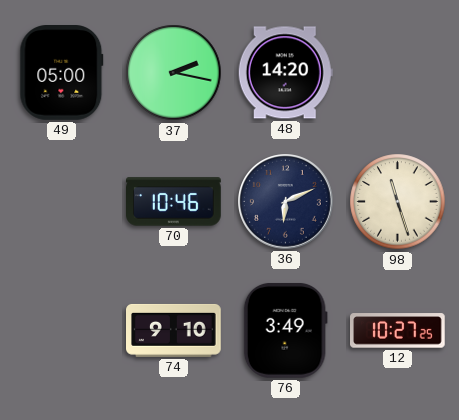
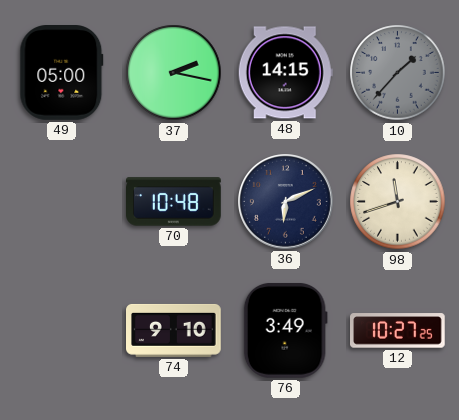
48: 14:20 -> 14:15
10: none -> 1:37
70: 10:46 -> 10:48
98: 11:27 -> 11:42
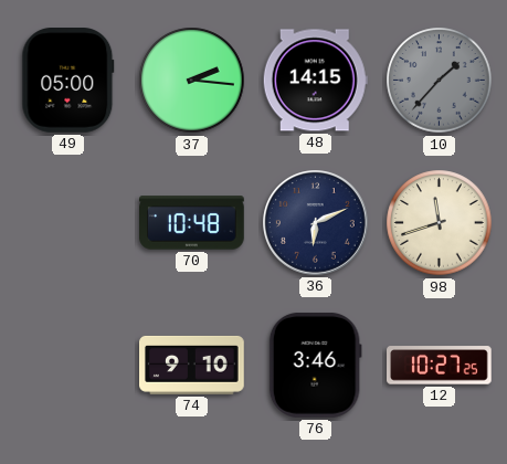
37: 2:17 -> 2:16
76: 3:49 -> 3:46
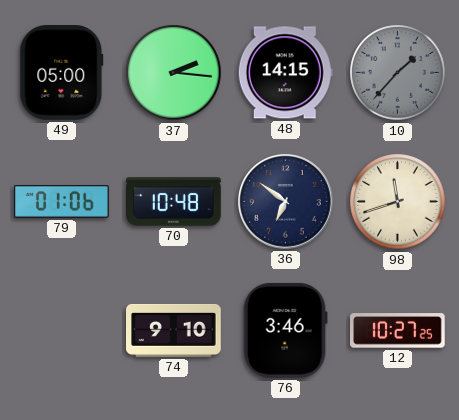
79: none -> 01:06
36: 6:11 -> 6:51
